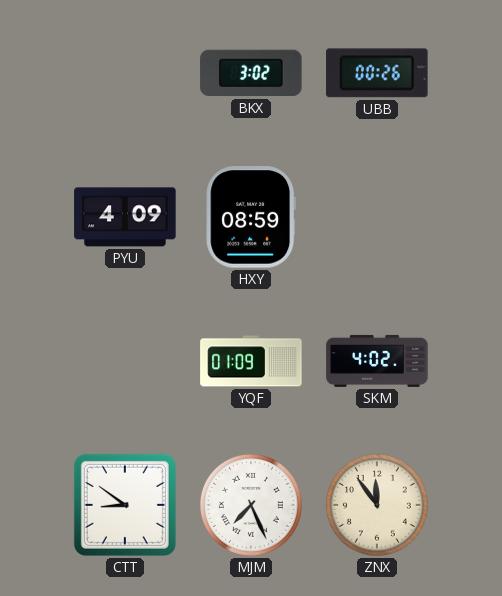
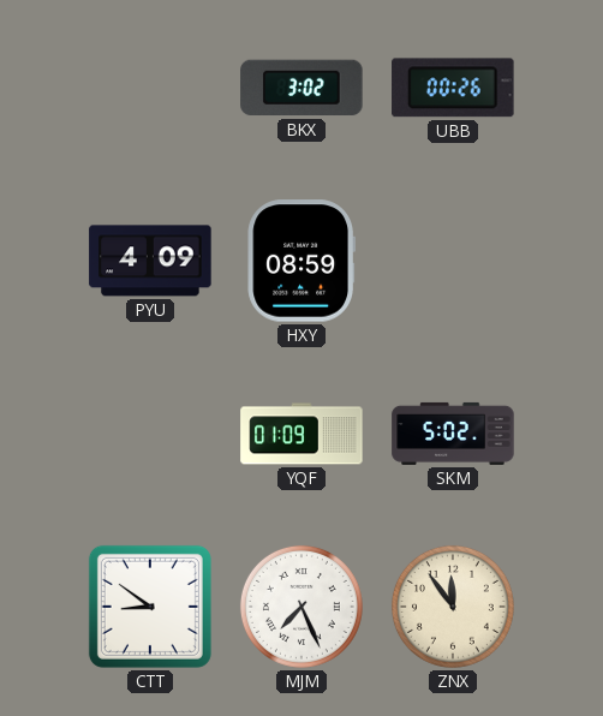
SKM: 4:02 -> 5:02
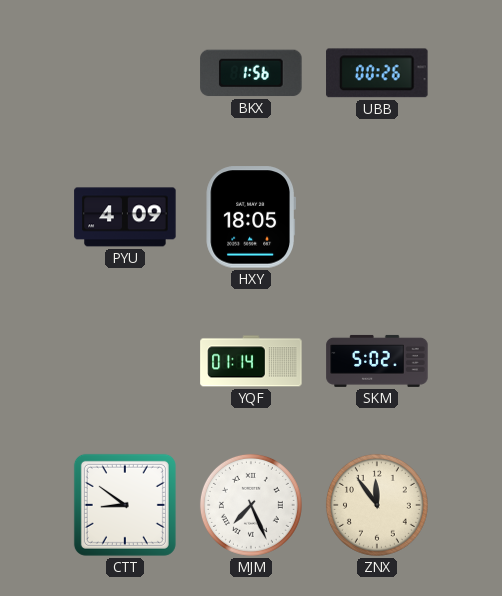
BKX: 3:02 -> 1:56
HXY: 08:59 -> 18:05
YQF: 01:09 -> 01:14
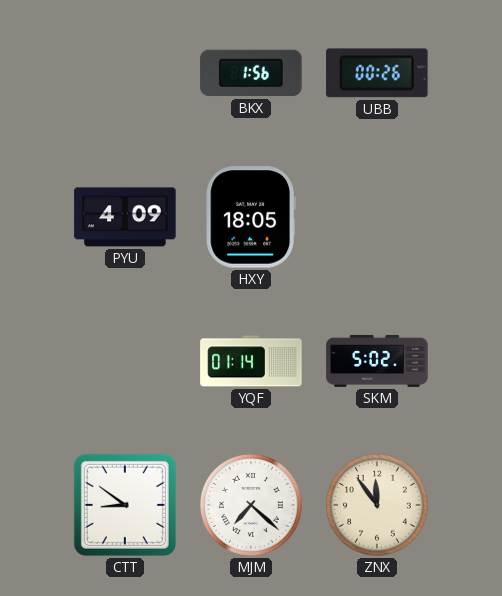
MJM: 7:26 -> 7:22
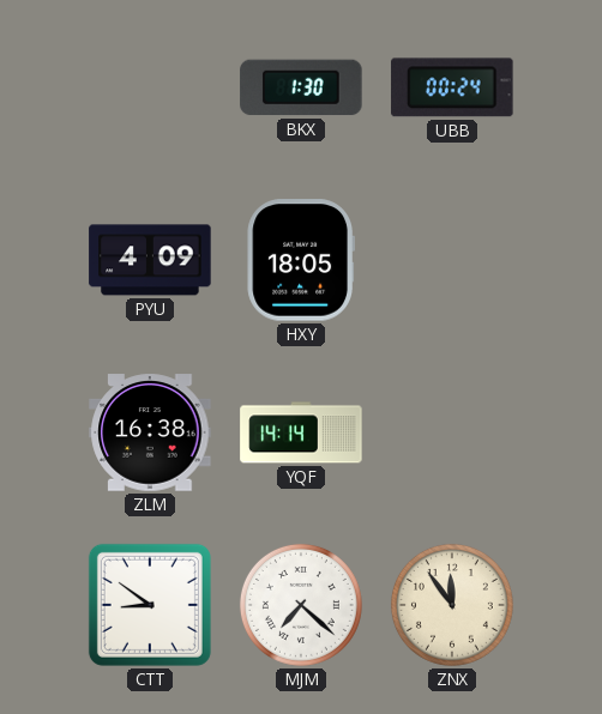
BKX: 1:56 -> 1:30
UBB: 00:26 -> 00:24
ZLM: none -> 16:38
YQF: 01:14 -> 14:14
SKM: 5:02 -> none
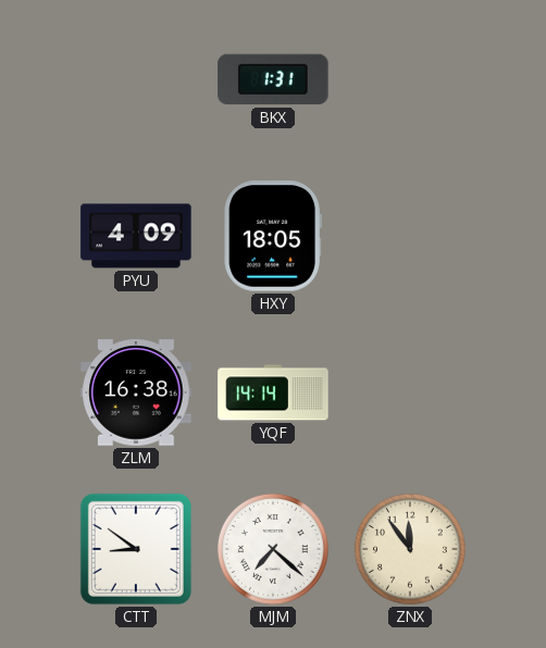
BKX: 1:30 -> 1:31
UBB: 00:24 -> none
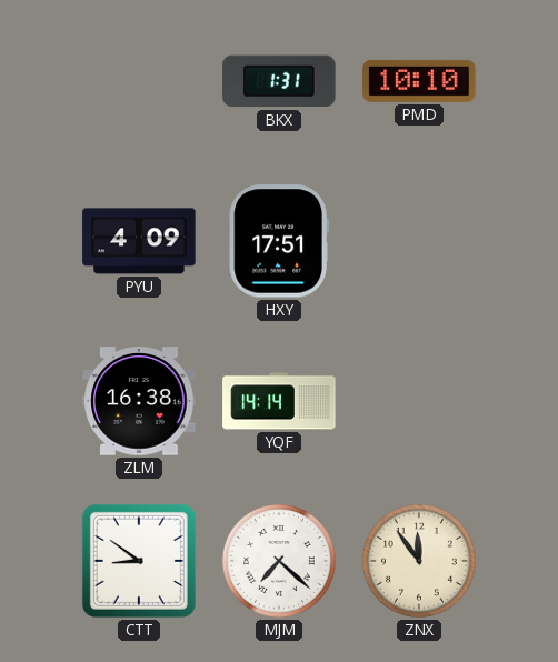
PMD: none -> 10:10
HXY: 18:05 -> 17:51
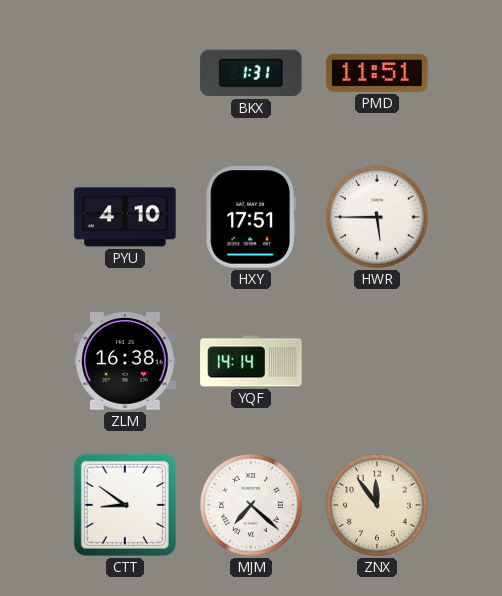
PMD: 10:10 -> 11:51
PYU: 4:09 -> 4:10
HWR: none -> 5:45
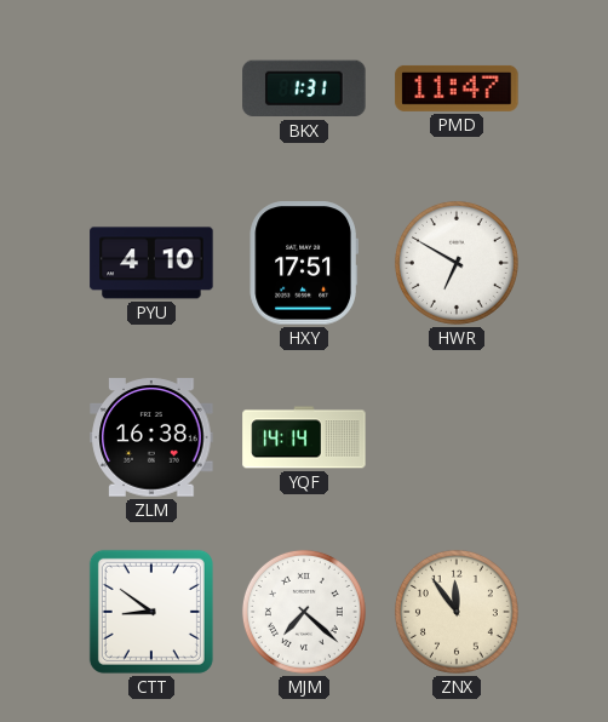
PMD: 11:51 -> 11:47
HWR: 5:45 -> 6:50
